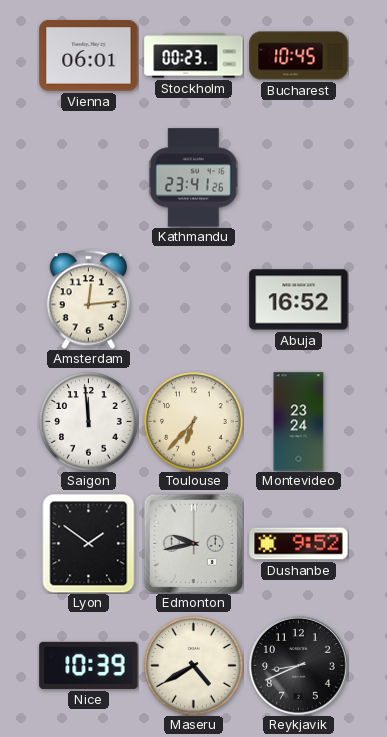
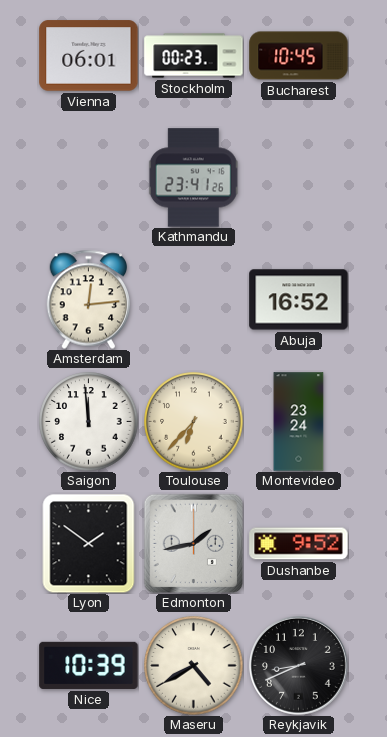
Edmonton: 9:43 -> 1:43
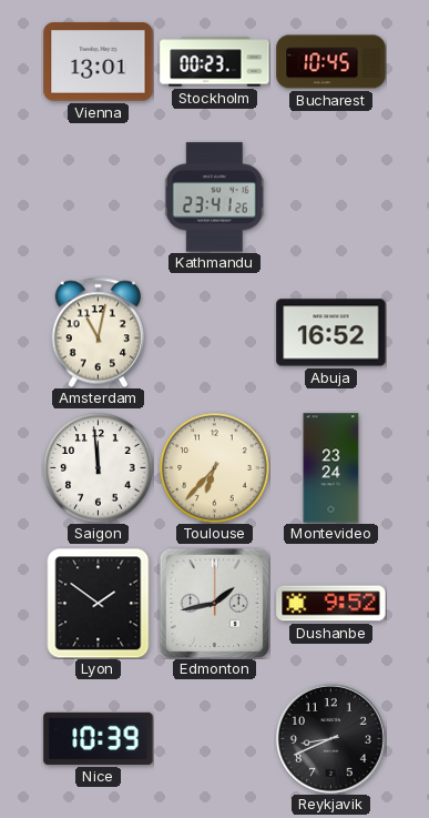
Vienna: 06:01 -> 13:01
Amsterdam: 12:14 -> 11:02
Maseru: 4:40 -> none
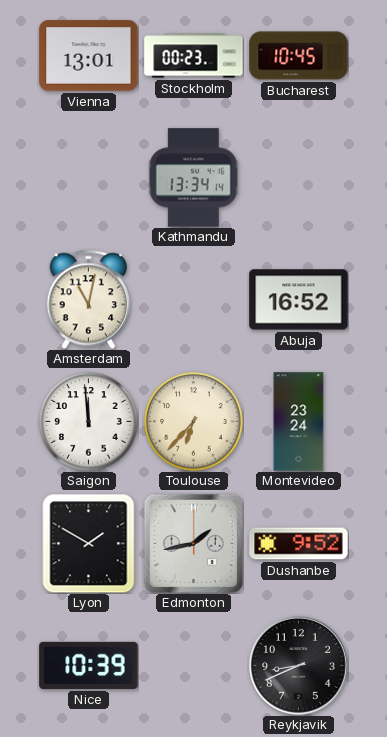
Kathmandu: 23:41 -> 13:34
Lyon: 1:51 -> 1:50
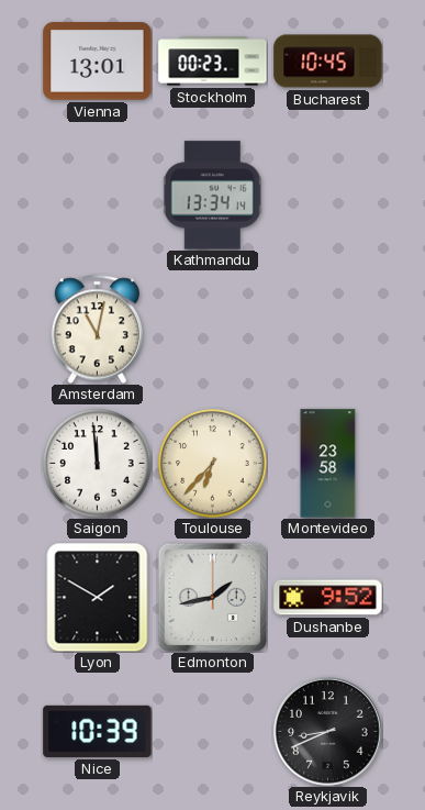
Abuja: 16:52 -> none
Montevideo: 23:24 -> 23:58
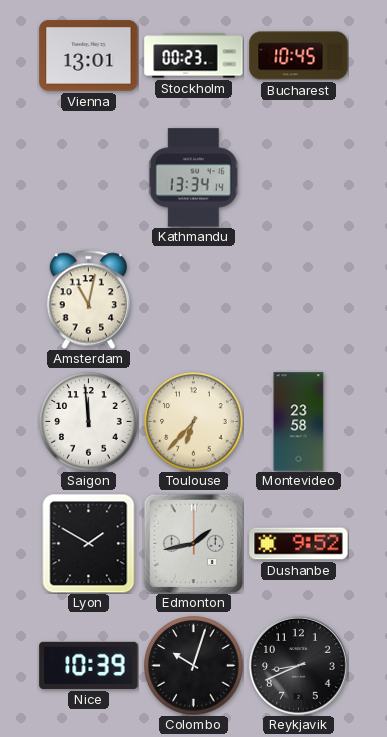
Colombo: none -> 10:03
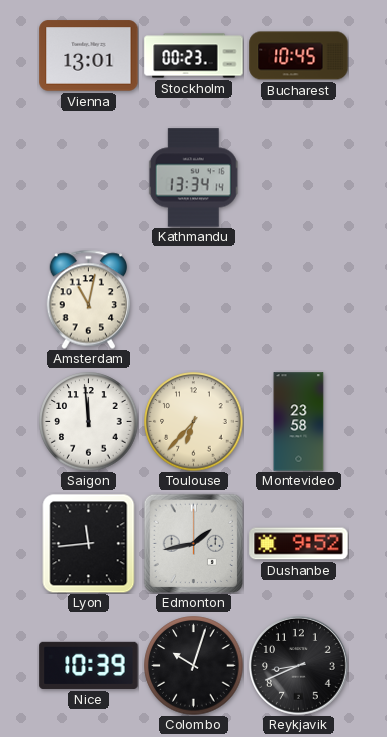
Lyon: 1:50 -> 11:44
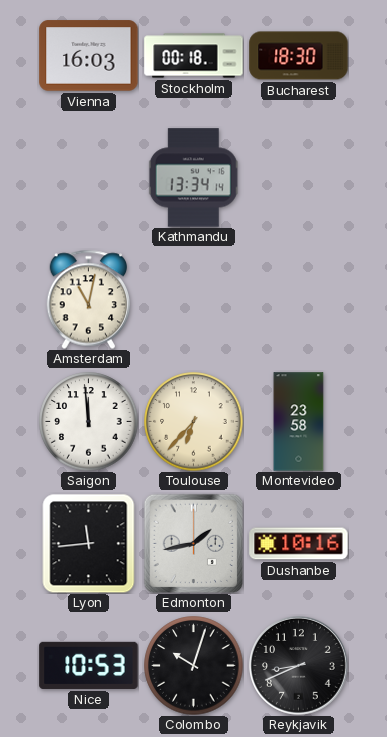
Vienna: 13:01 -> 16:03
Stockholm: 00:23 -> 00:18
Bucharest: 10:45 -> 18:30
Dushanbe: 9:52 -> 10:16
Nice: 10:39 -> 10:53
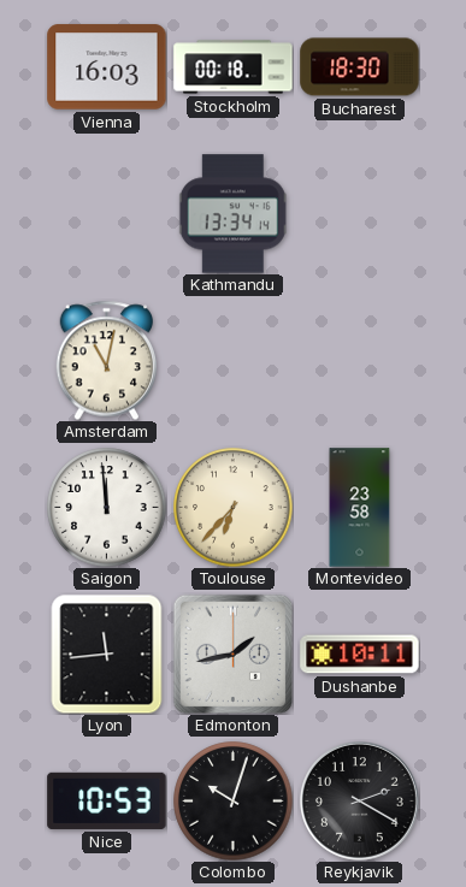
Dushanbe: 10:16 -> 10:11
Reykjavik: 8:41 -> 2:20
